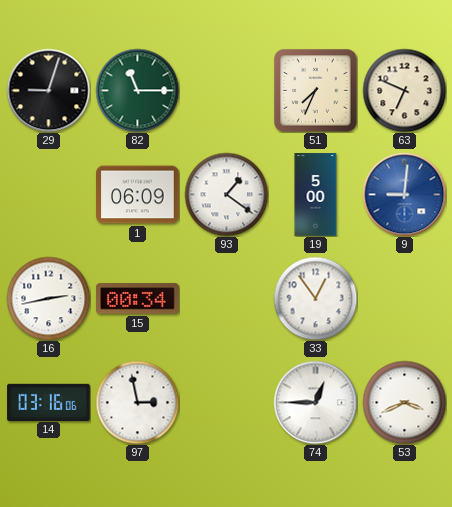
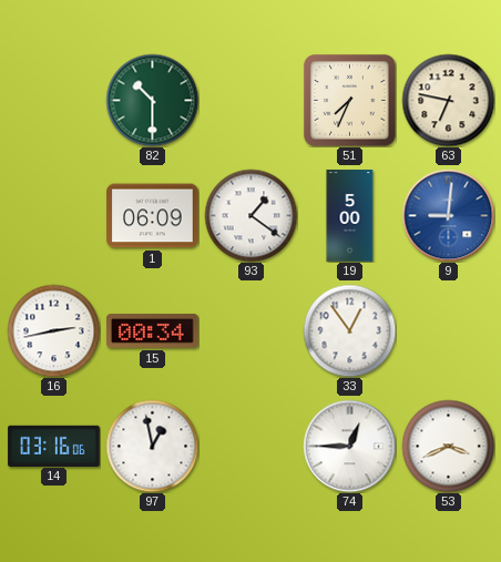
29: 9:03 -> none
82: 11:15 -> 10:30
63: 6:49 -> 6:47
97: 2:58 -> 12:58
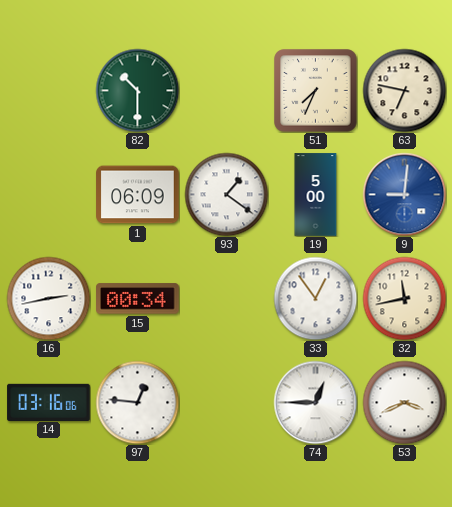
32: none -> 11:43
97: 12:58 -> 12:46
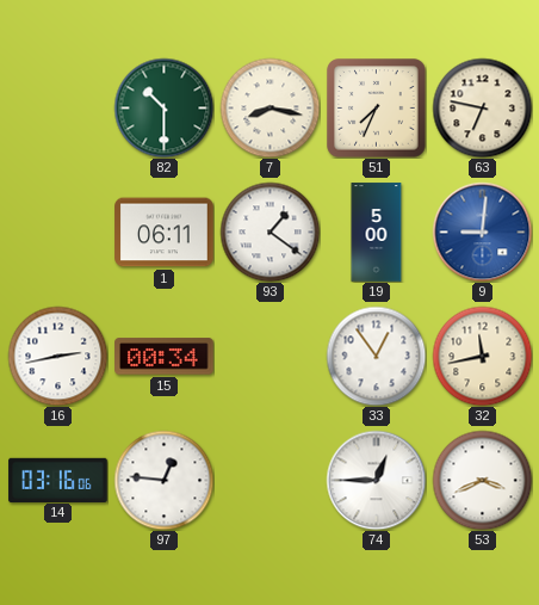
7: none -> 8:17
1: 06:09 -> 06:11
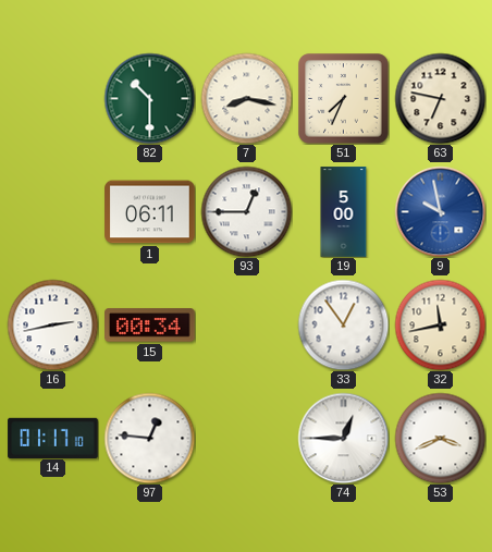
93: 1:21 -> 12:45
9: 9:01 -> 9:58
14: 03:16 -> 01:17
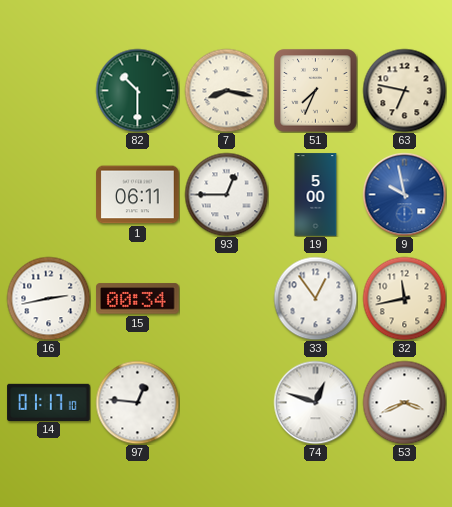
74: 12:45 -> 12:48
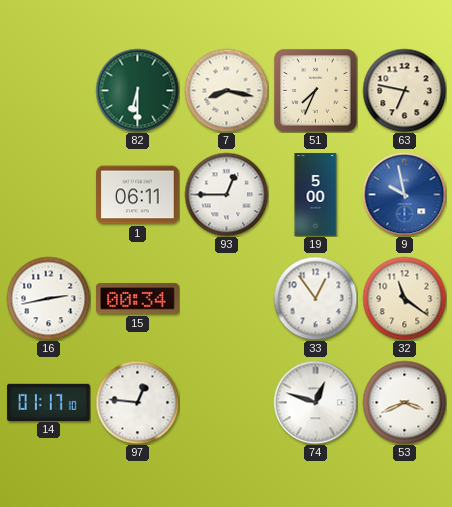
82: 10:30 -> 6:30
32: 11:43 -> 11:21
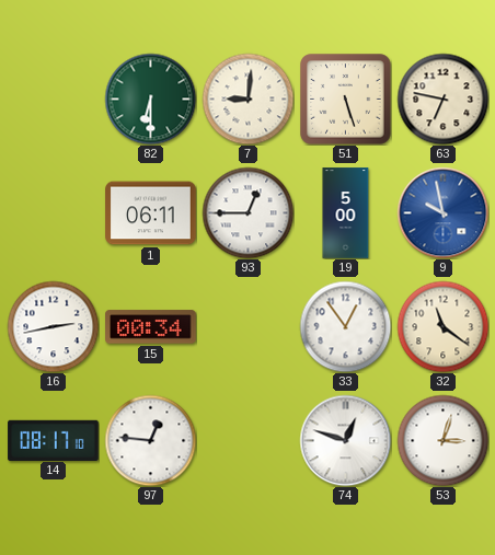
7: 8:17 -> 9:01
51: 7:34 -> 5:27
14: 01:17 -> 08:17
53: 3:41 -> 3:03
